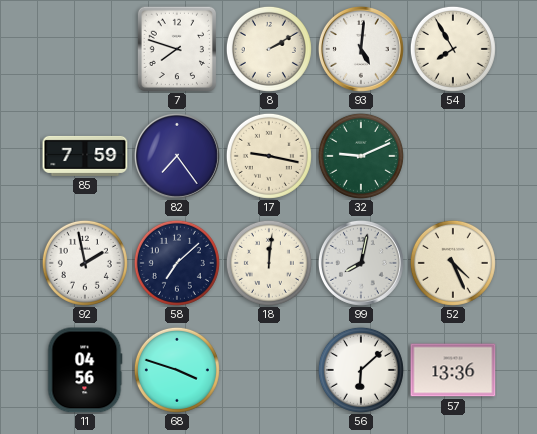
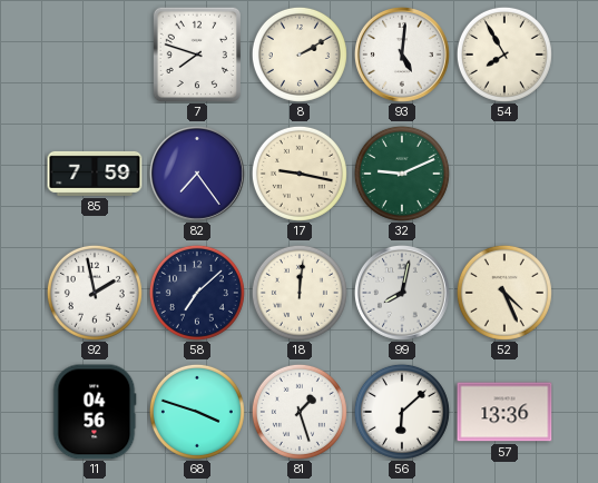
81: none -> 1:27
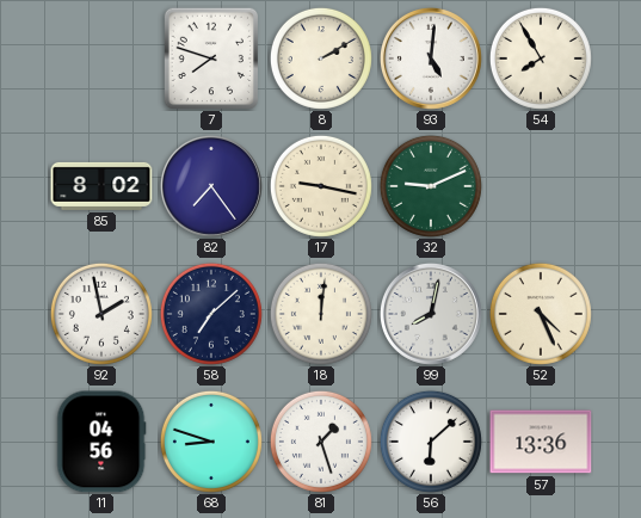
85: 7:59 -> 8:02
68: 3:48 -> 8:48
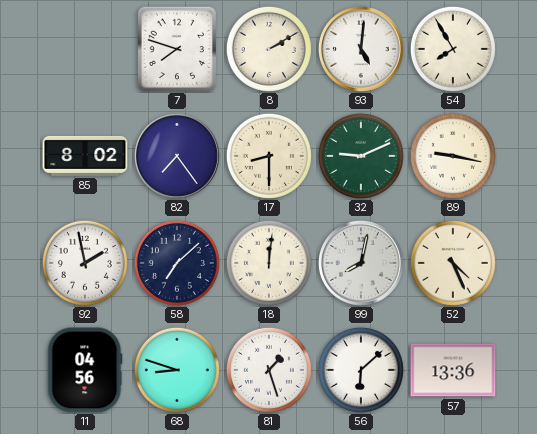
17: 9:17 -> 8:30
89: none -> 9:17
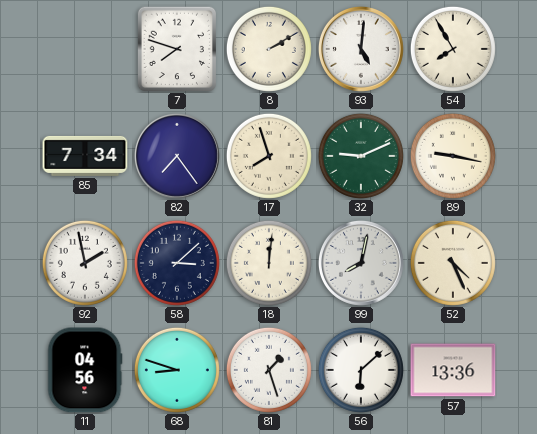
85: 8:02 -> 7:34
17: 8:30 -> 7:57
58: 7:08 -> 3:08
